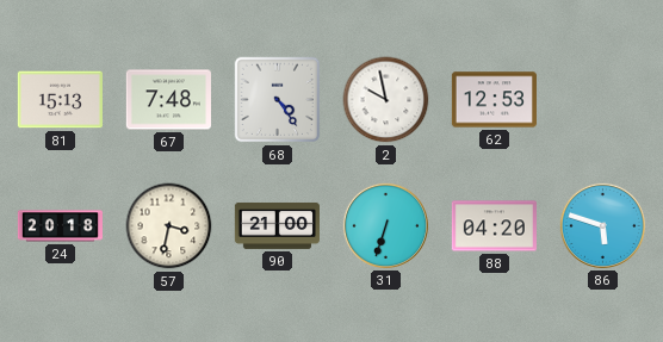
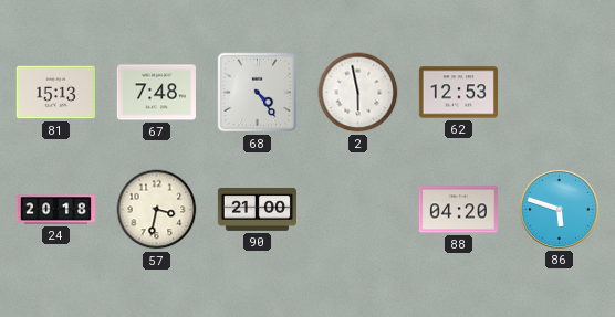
2: 9:58 -> 5:58
31: 6:33 -> none
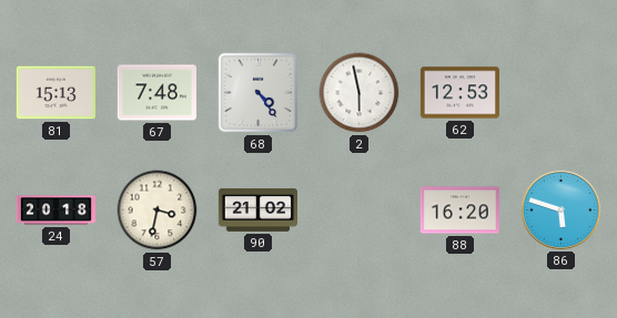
90: 21:00 -> 21:02
88: 04:20 -> 16:20
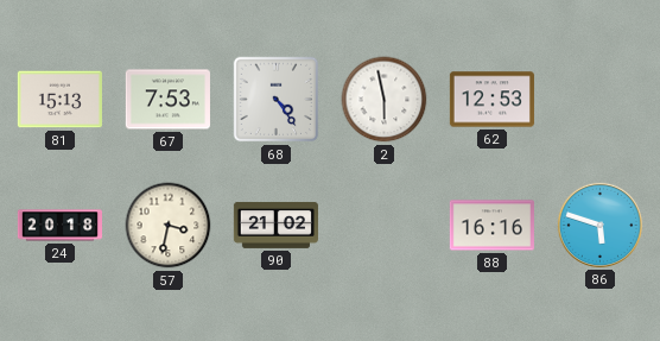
67: 7:48 -> 7:53
88: 16:20 -> 16:16
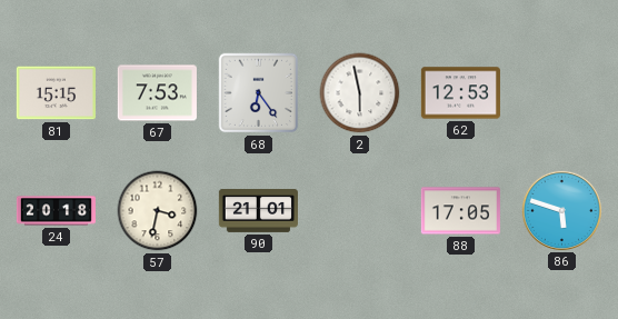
81: 15:13 -> 15:15
68: 4:24 -> 6:24
90: 21:02 -> 21:01
88: 16:16 -> 17:05
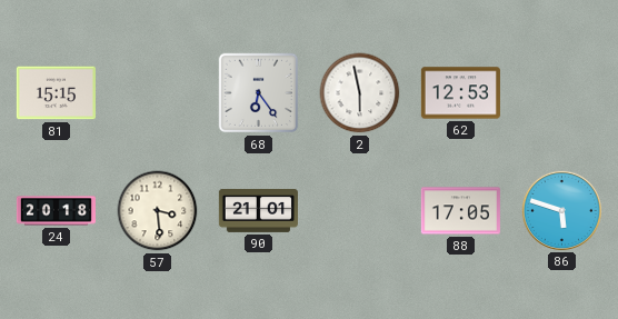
67: 7:53 -> none
57: 3:32 -> 3:29
